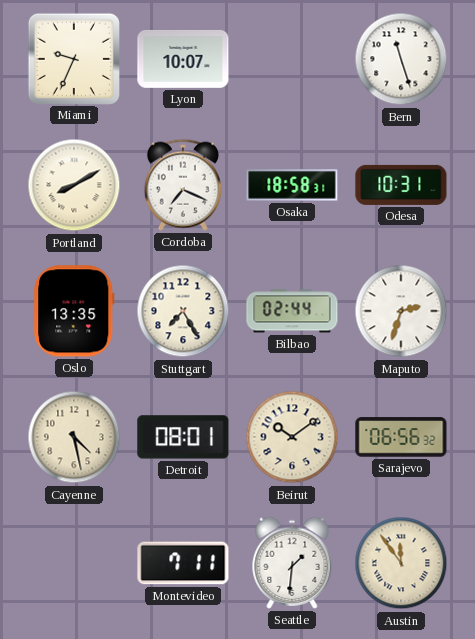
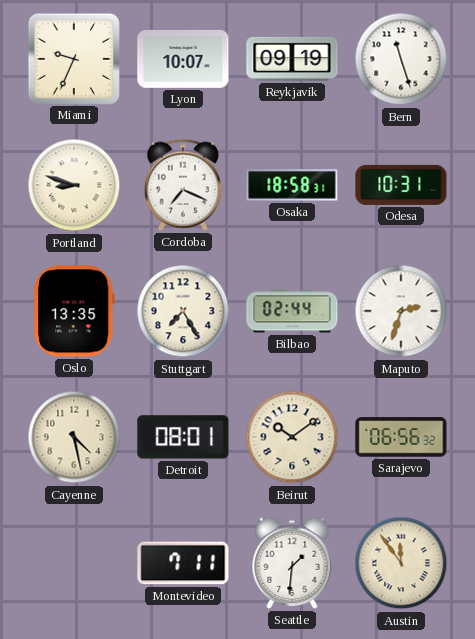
Reykjavik: none -> 09:19
Portland: 8:10 -> 8:48
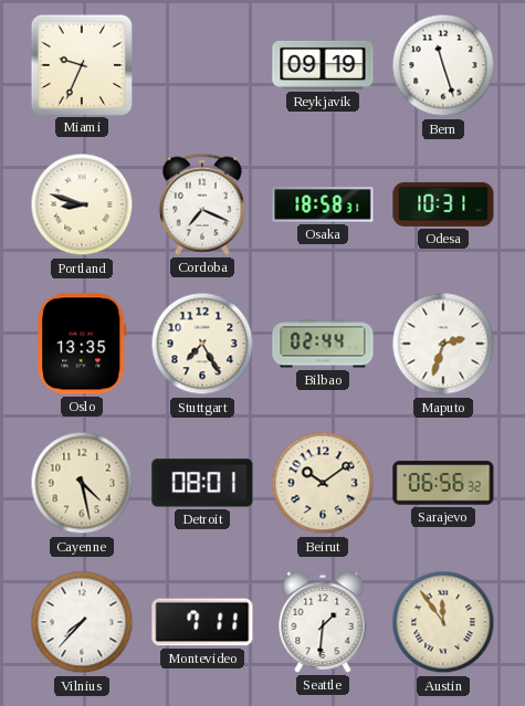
Lyon: 10:07 -> none
Vilnius: none -> 7:37
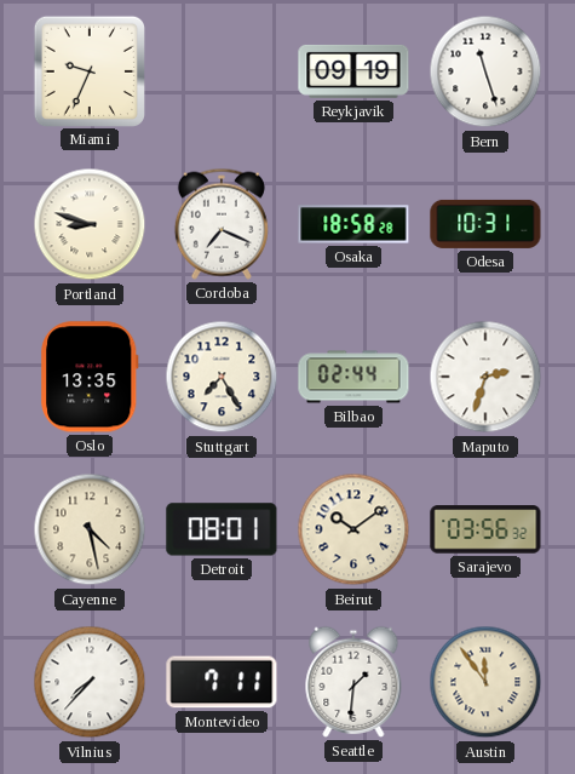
Osaka: 18:58:31 -> 18:58:28
Sarajevo: 06:56 -> 03:56
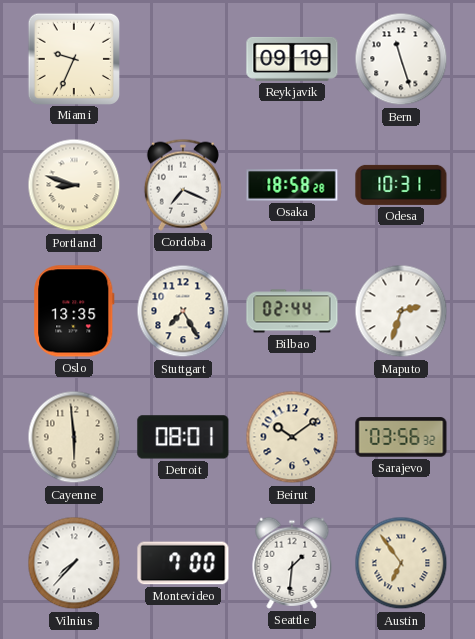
Cayenne: 4:28 -> 5:59
Montevideo: 7:11 -> 7:00
Austin: 11:54 -> 6:54
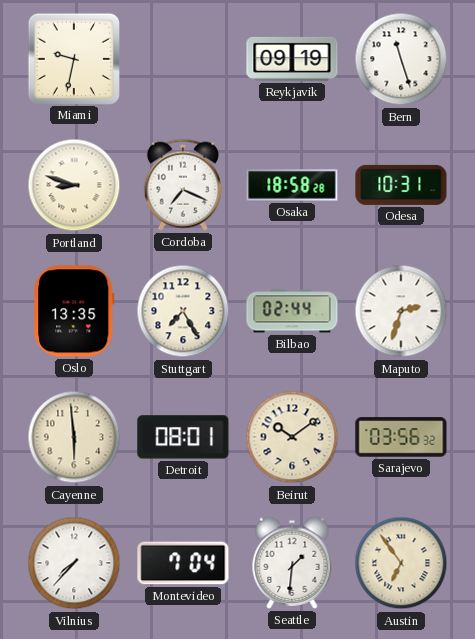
Miami: 9:34 -> 9:32
Montevideo: 7:00 -> 7:04
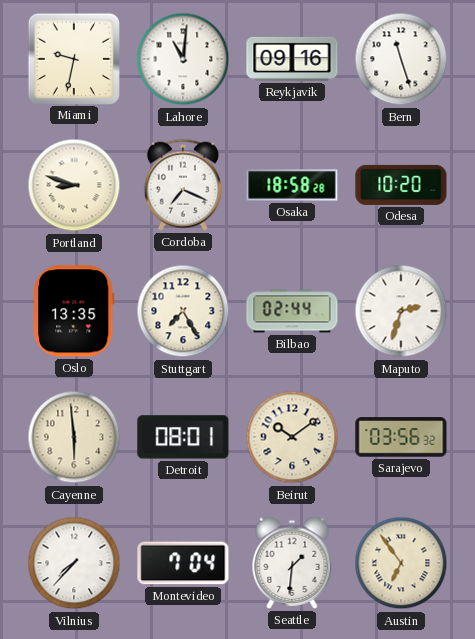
Lahore: none -> 11:01
Reykjavik: 09:19 -> 09:16
Odesa: 10:31 -> 10:20
